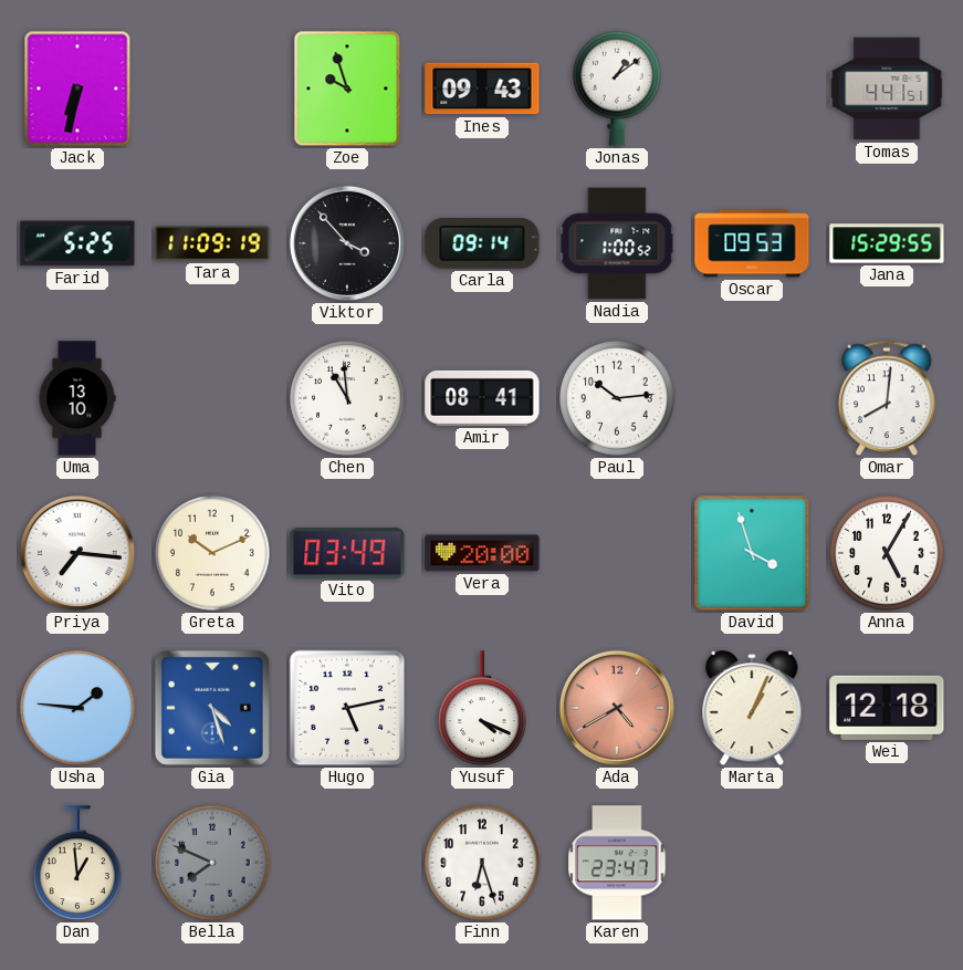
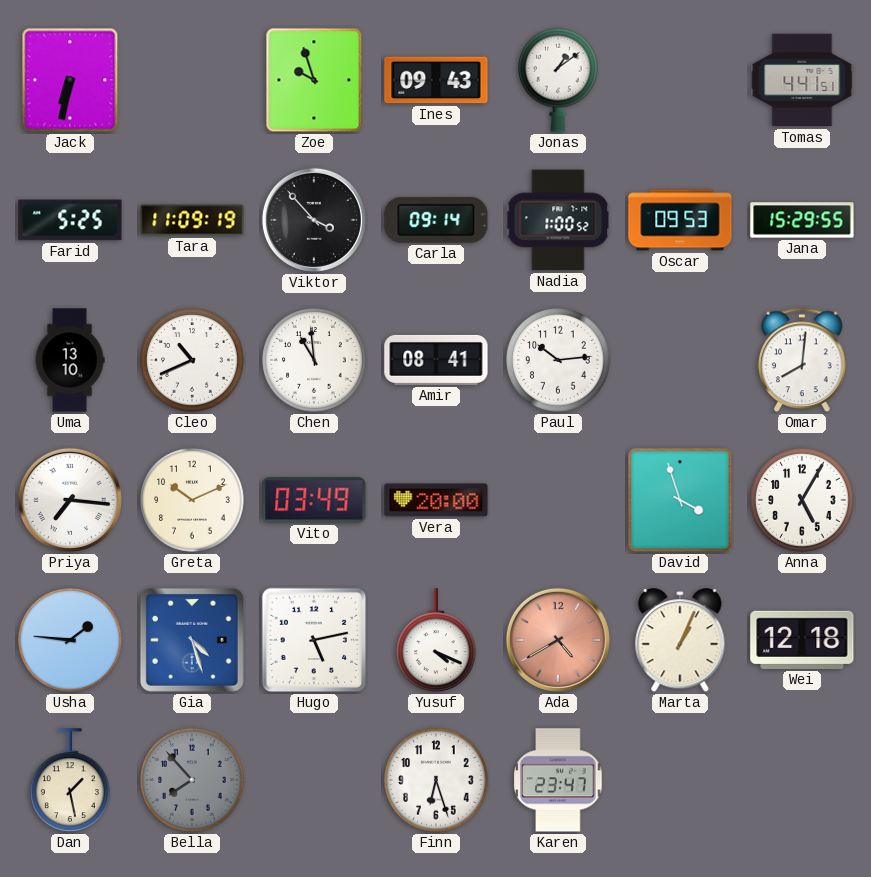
Cleo: none -> 10:41
Dan: 12:59 -> 1:28
Bella: 7:49 -> 7:53
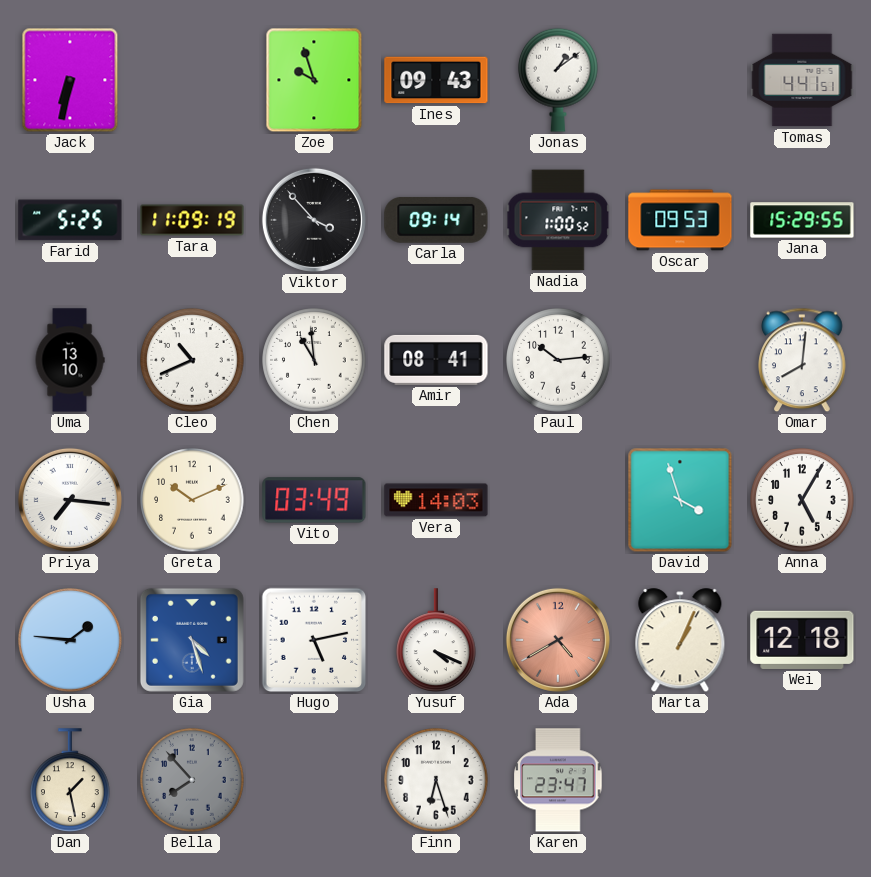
Vera: 20:00 -> 14:03
